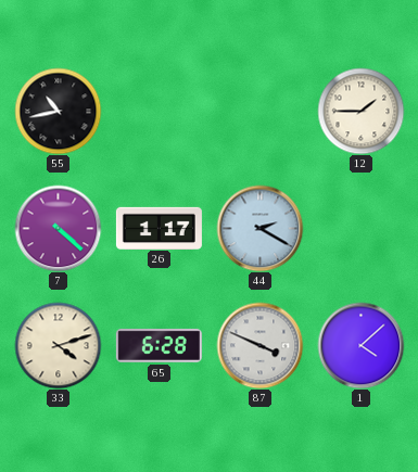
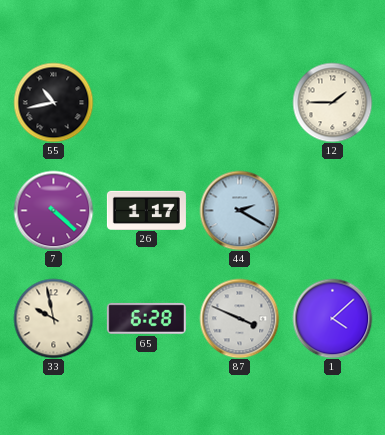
33: 4:12 -> 9:58
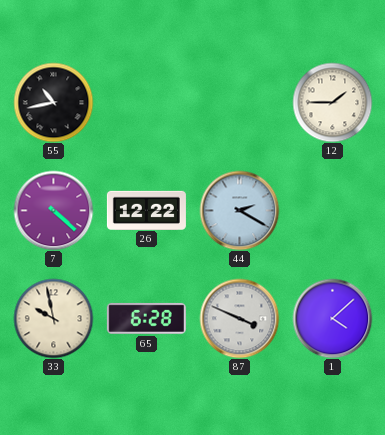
26: 1:17 -> 12:22
